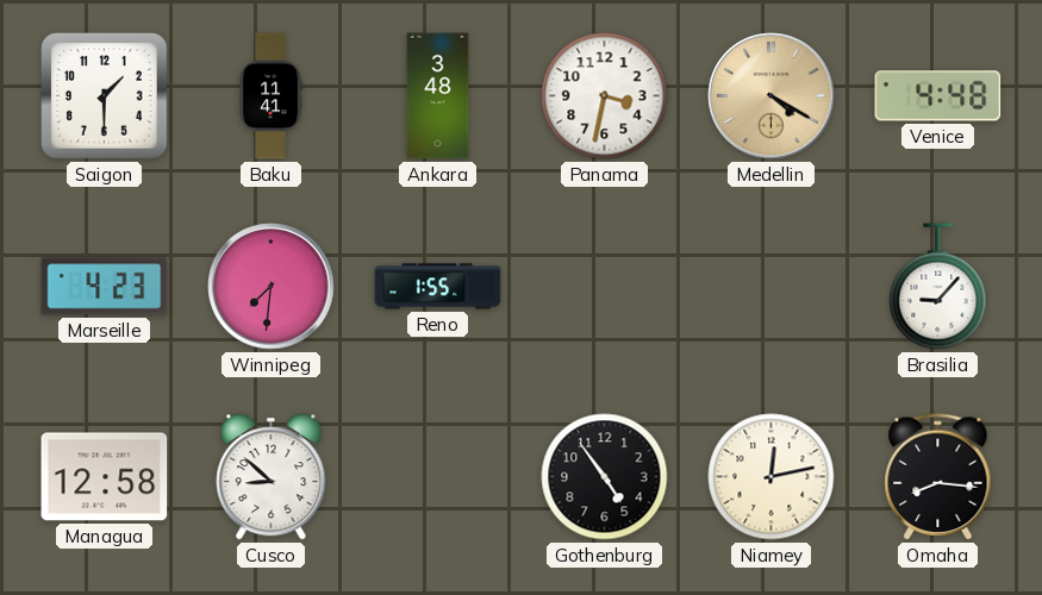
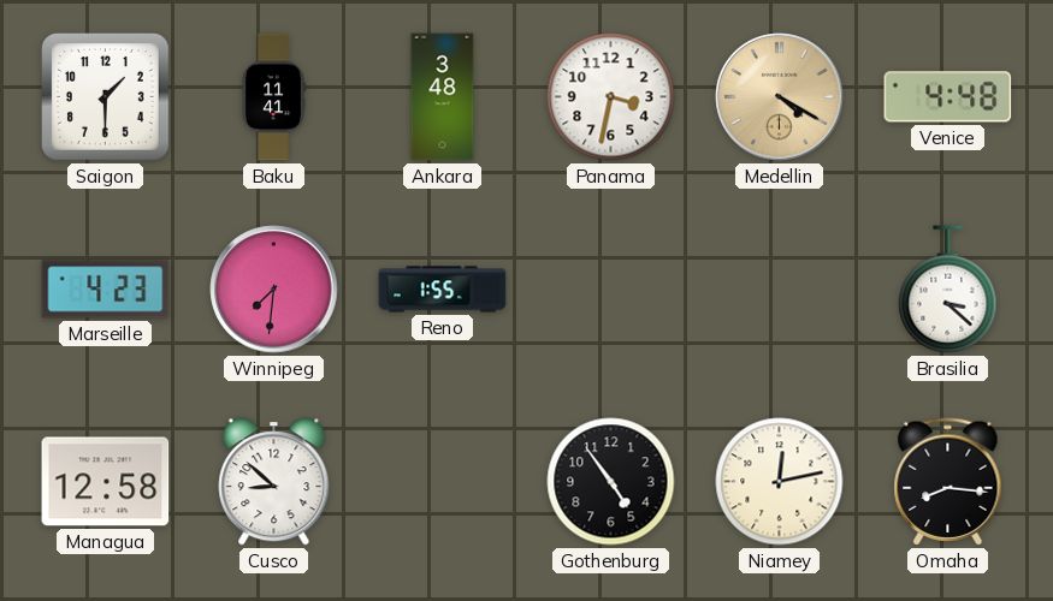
Brasilia: 9:07 -> 3:22
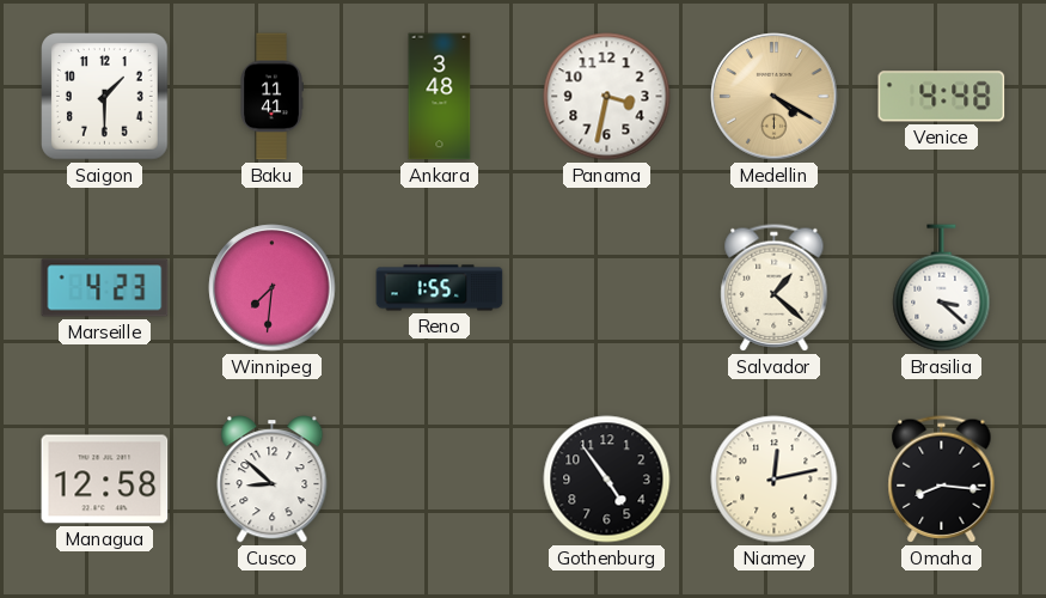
Salvador: none -> 1:22
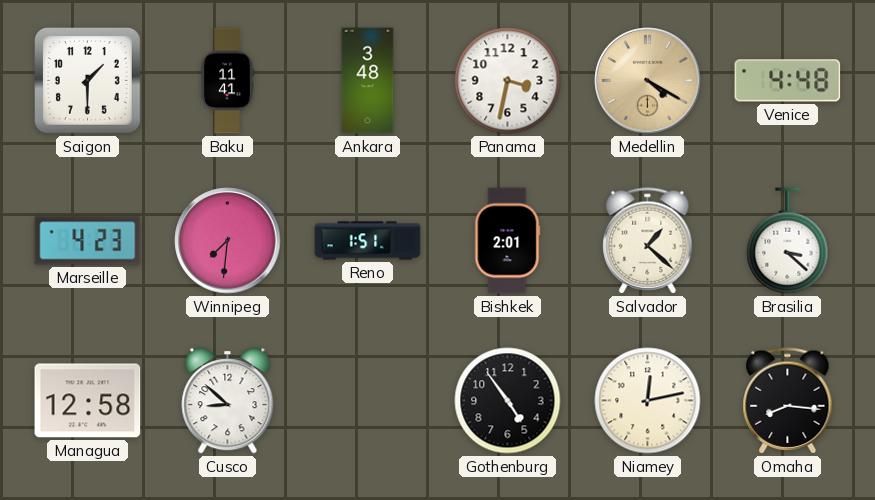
Reno: 1:55 -> 1:51
Bishkek: none -> 2:01
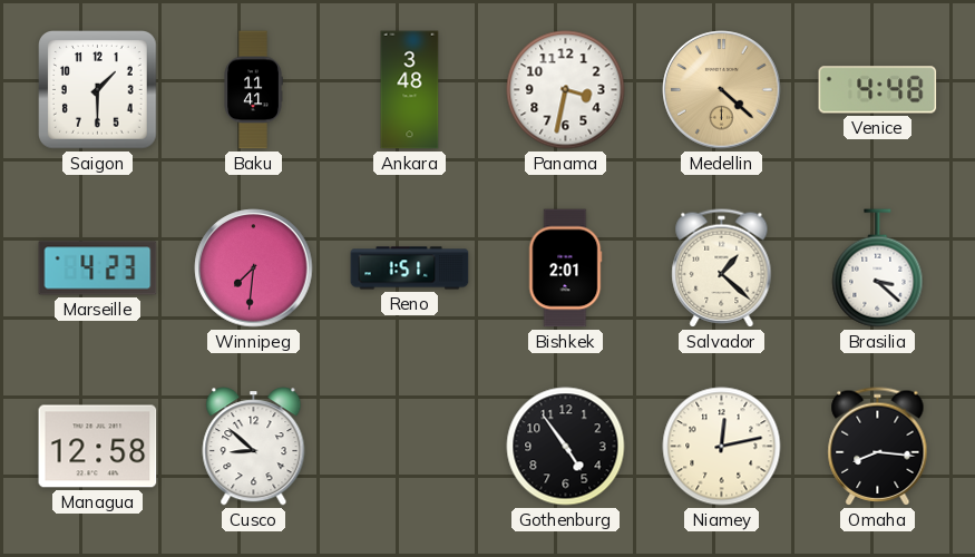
Medellin: 4:20 -> 4:22
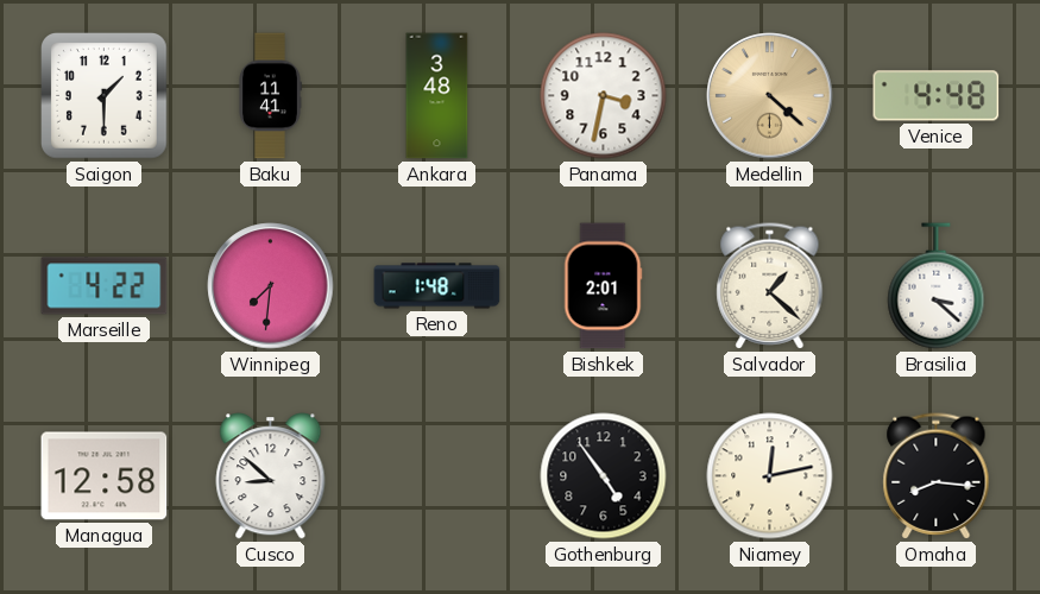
Marseille: 4:23 -> 4:22
Reno: 1:51 -> 1:48
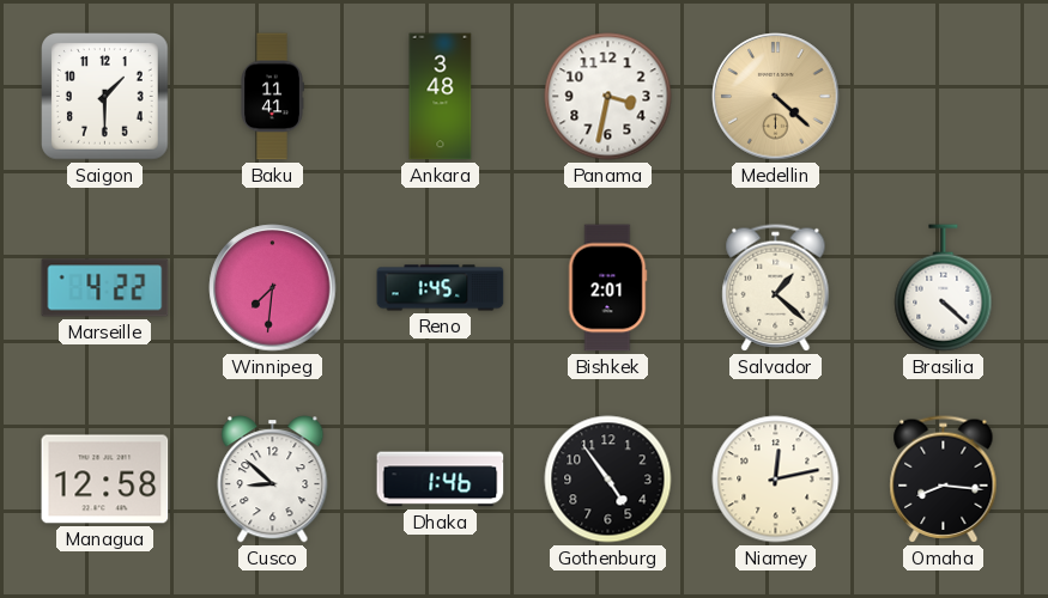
Venice: 4:48 -> none
Reno: 1:48 -> 1:45
Brasilia: 3:22 -> 4:22
Dhaka: none -> 1:46
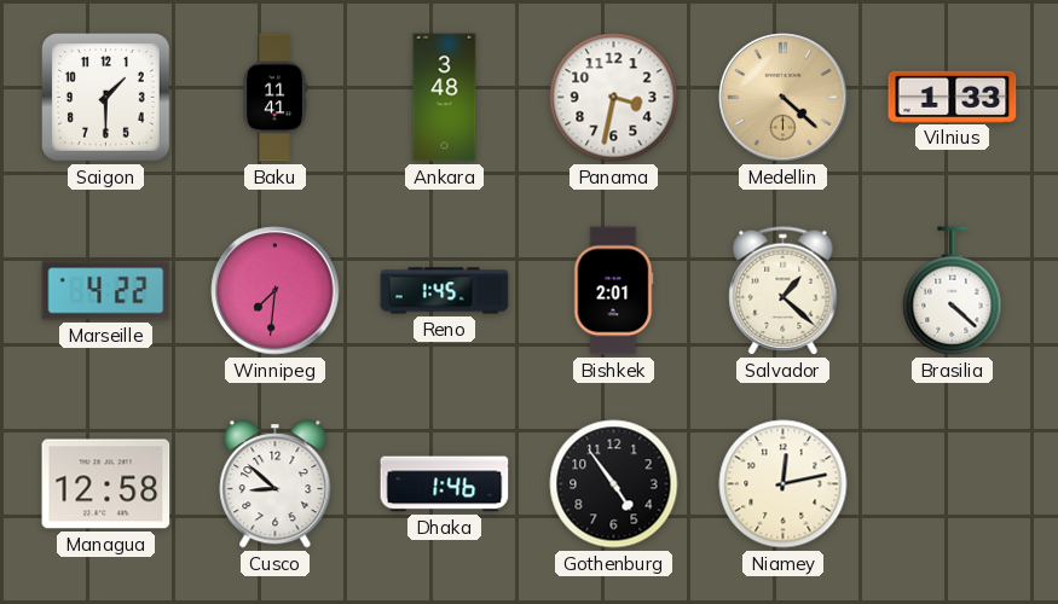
Vilnius: none -> 1:33
Omaha: 8:16 -> none
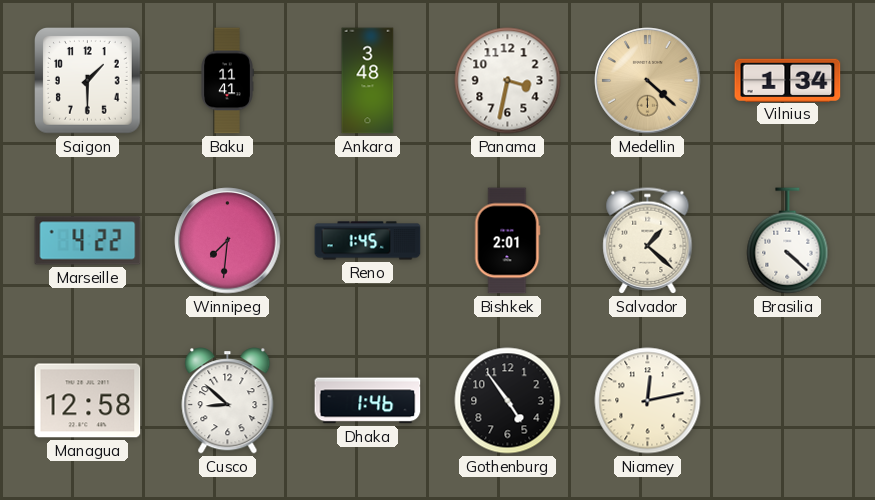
Vilnius: 1:33 -> 1:34
